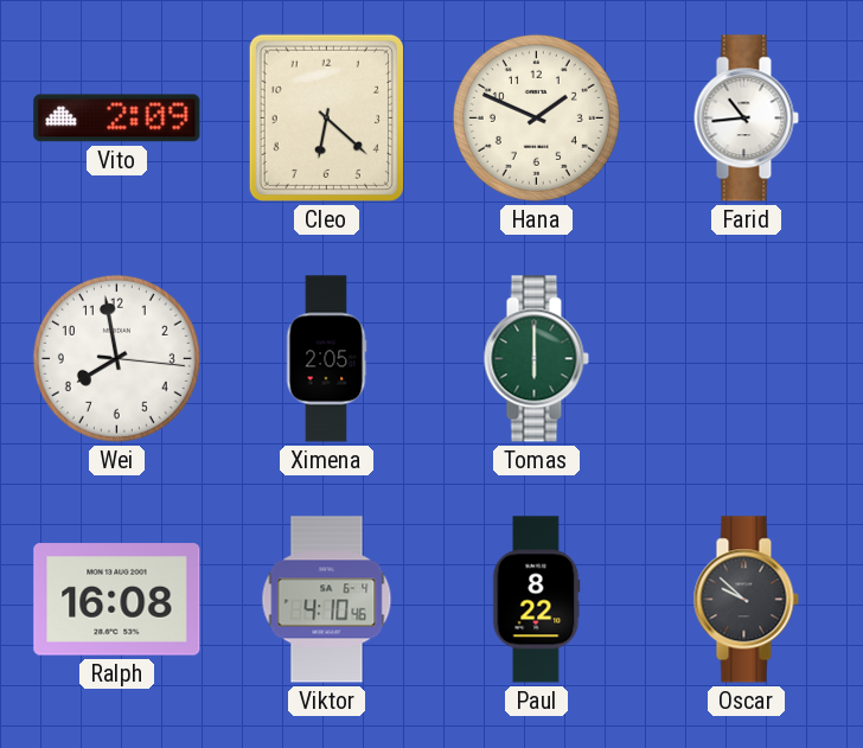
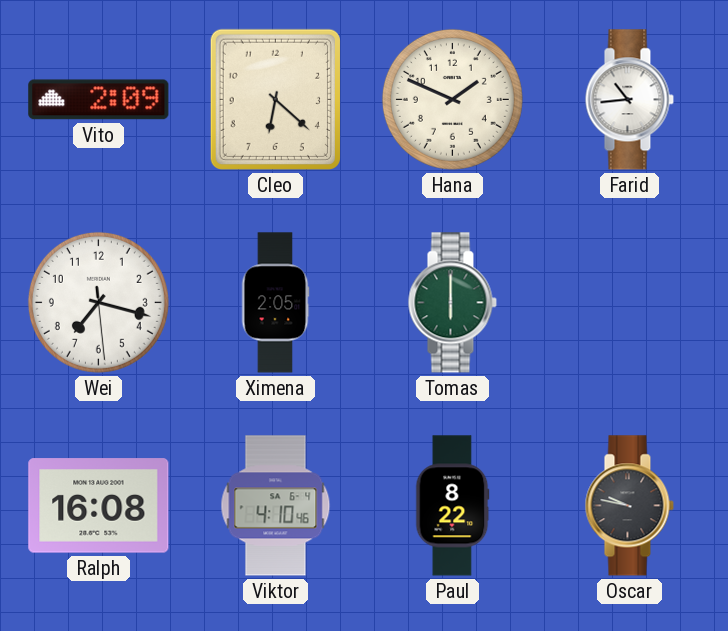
Wei: 7:58 -> 7:17
Oscar: 9:52 -> 9:47
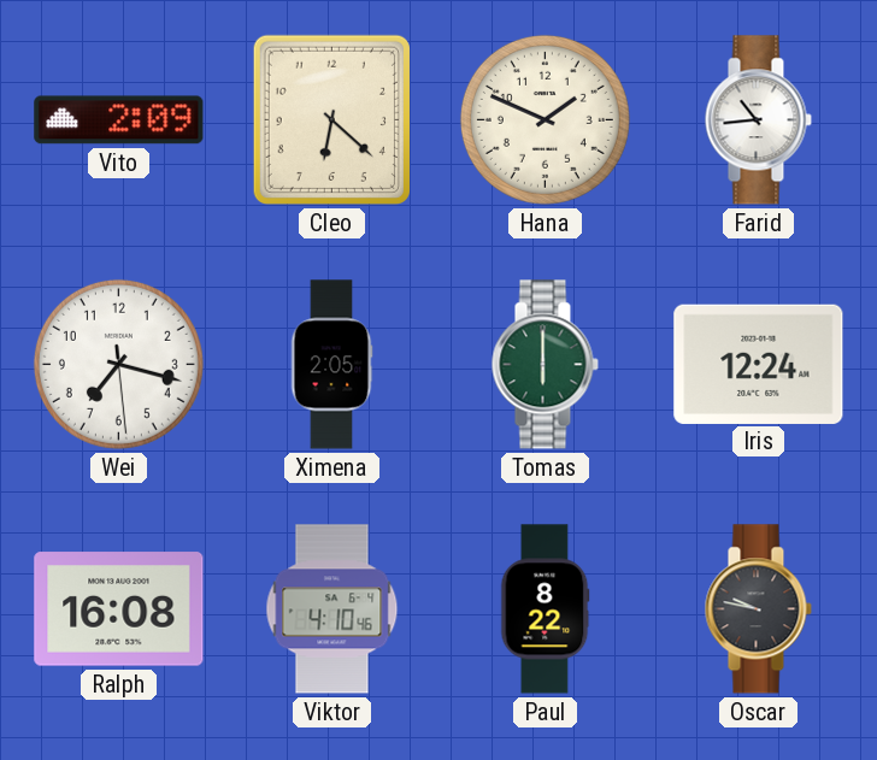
Iris: none -> 12:24
